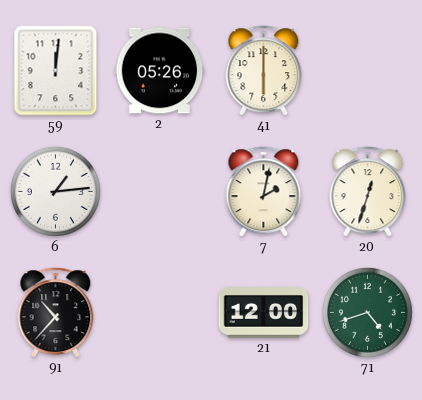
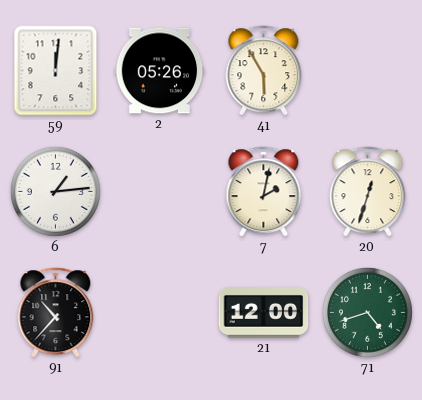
41: 6:00 -> 5:55
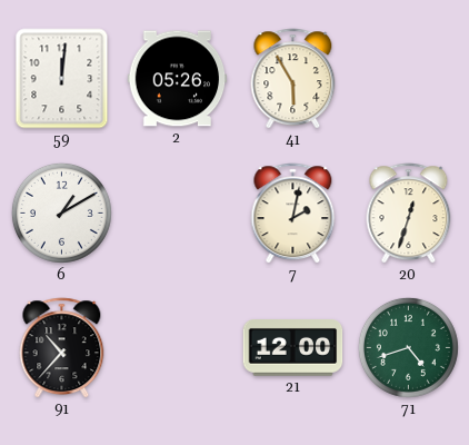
6: 1:14 -> 1:10
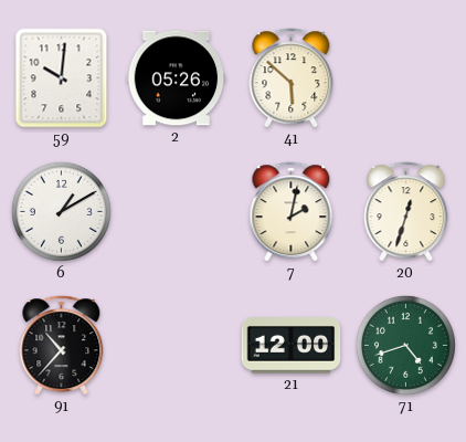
59: 12:01 -> 10:01
41: 5:55 -> 5:52
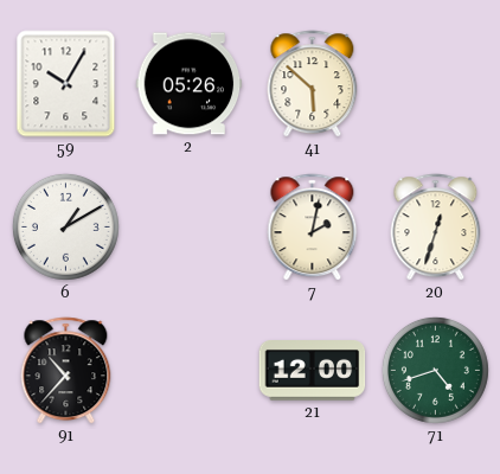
59: 10:01 -> 10:05
